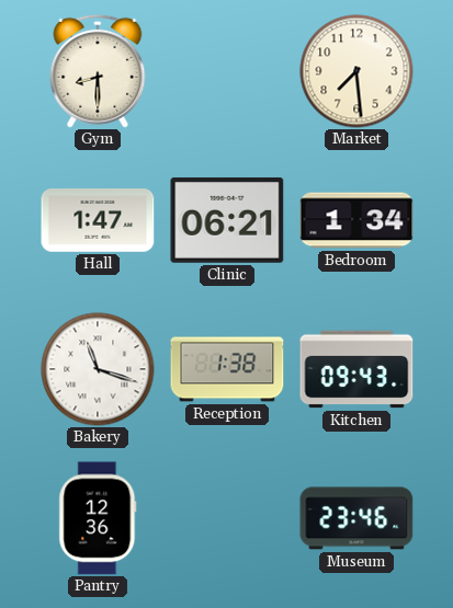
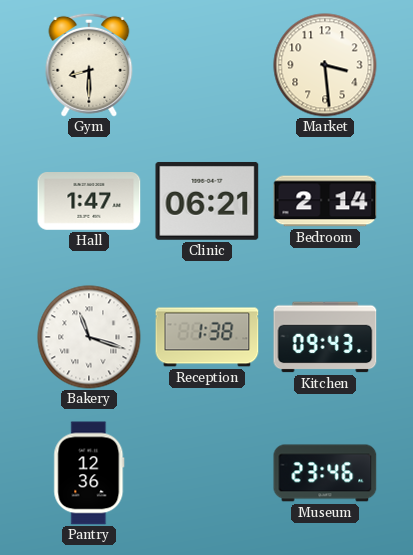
Market: 7:29 -> 3:29
Bedroom: 1:34 -> 2:14
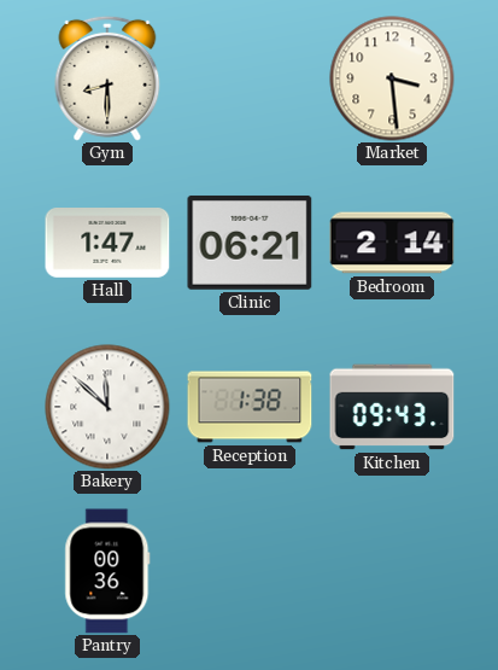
Bakery: 11:18 -> 11:52
Pantry: 12:36 -> 00:36
Museum: 23:46 -> none
